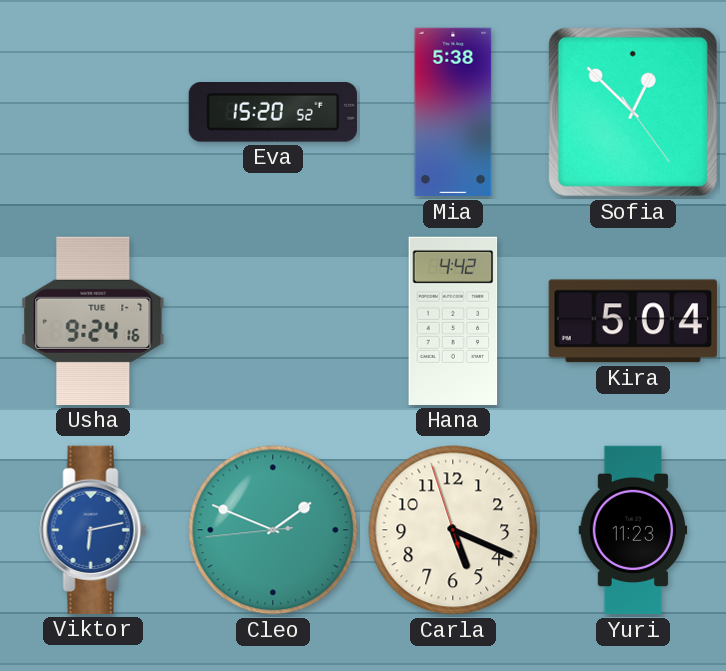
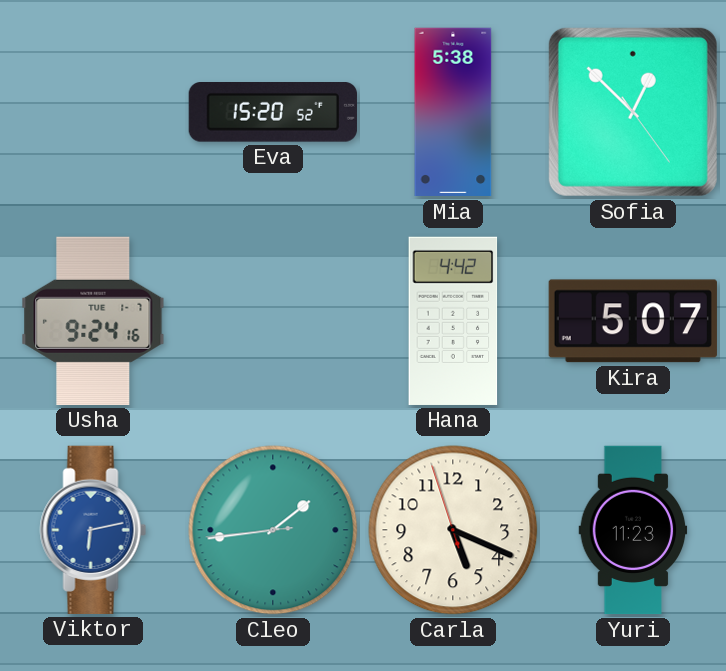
Kira: 5:04 -> 5:07
Cleo: 1:48 -> 1:43
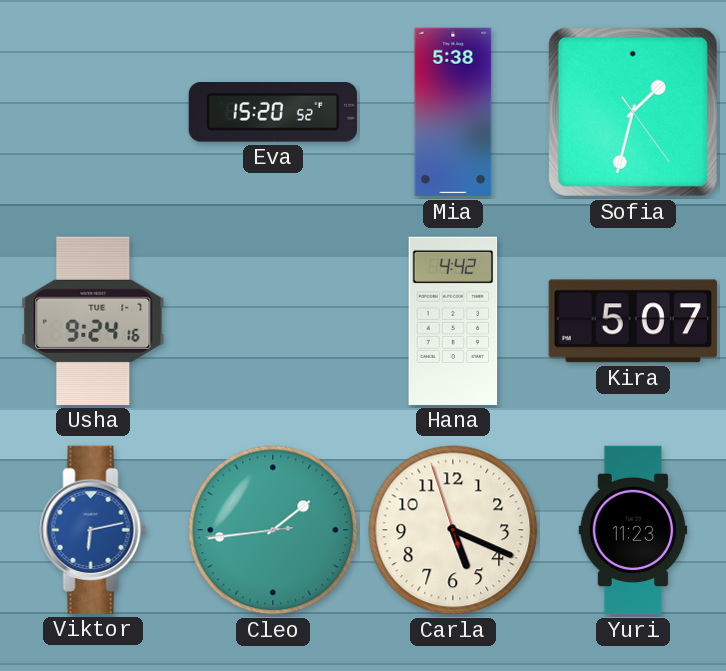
Sofia: 12:52 -> 1:32
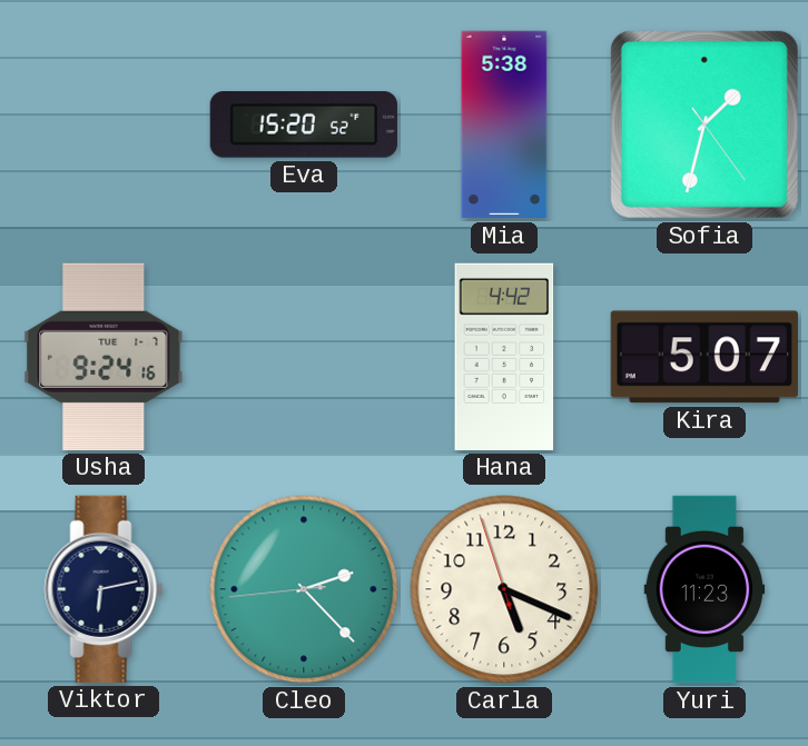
Viktor dial: blue -> navy
Cleo: 1:43 -> 2:22
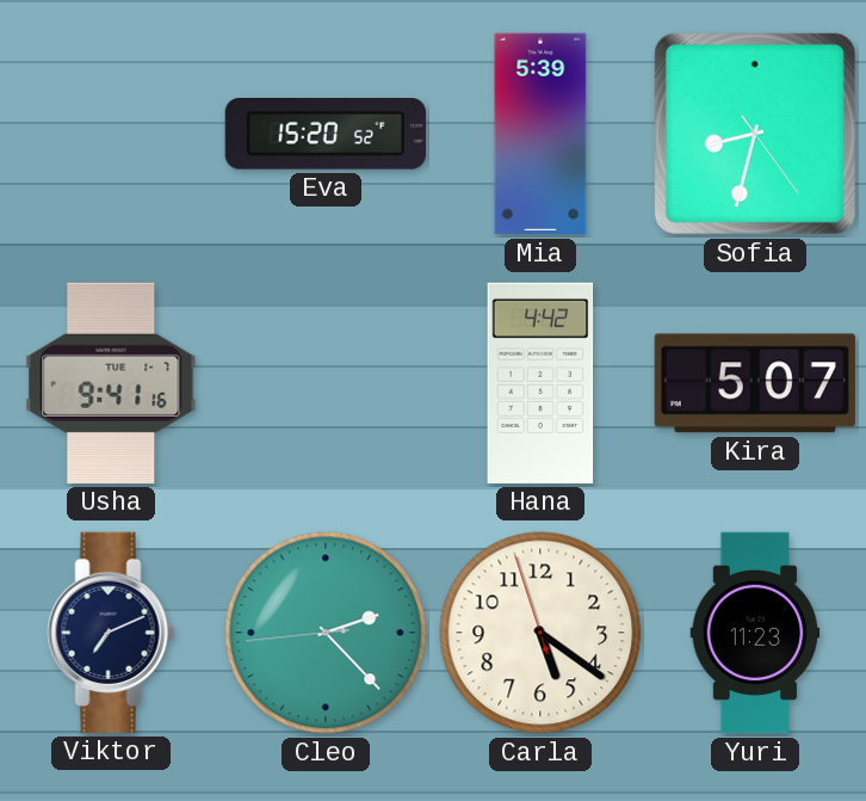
Mia: 5:38 -> 5:39
Sofia: 1:32 -> 8:32
Usha: 9:24 -> 9:41
Viktor: 6:13 -> 7:11
Carla: 5:18 -> 5:20
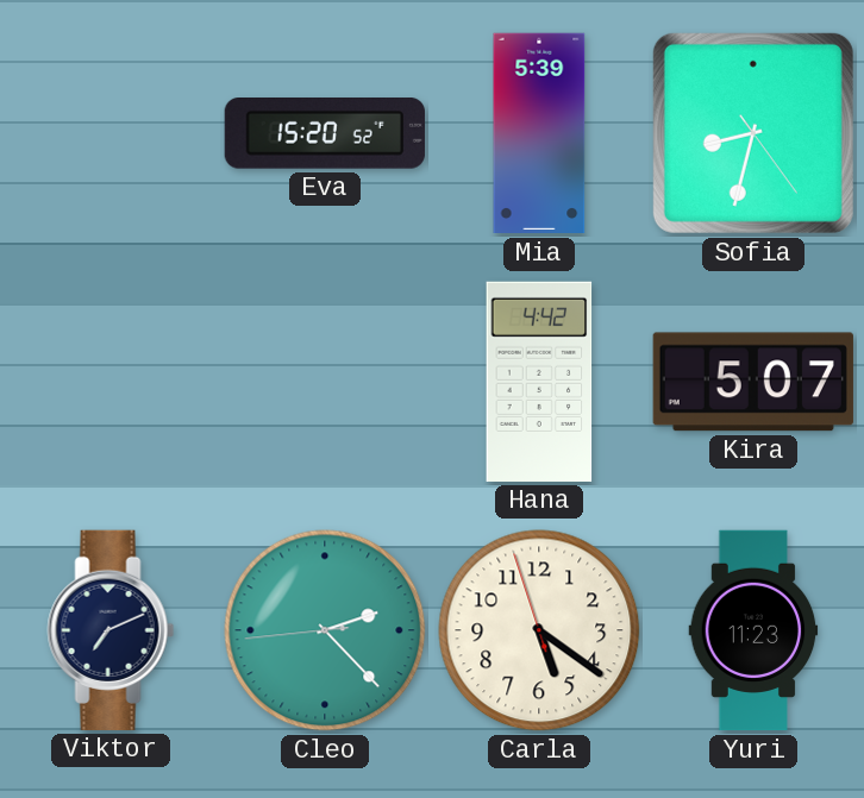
Usha: 9:41 -> none
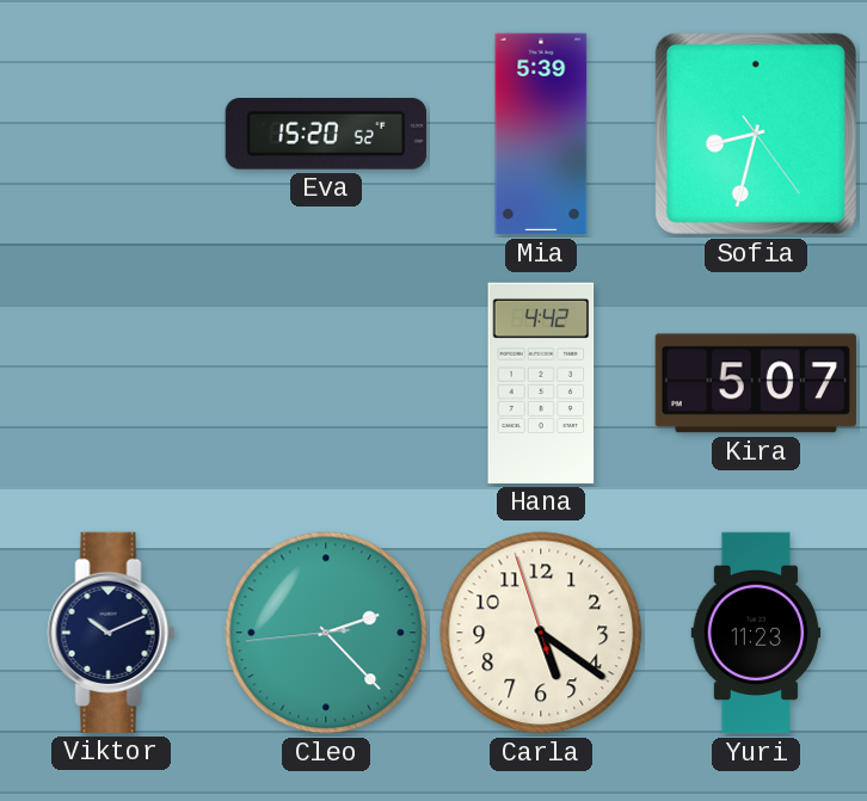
Viktor: 7:11 -> 10:11
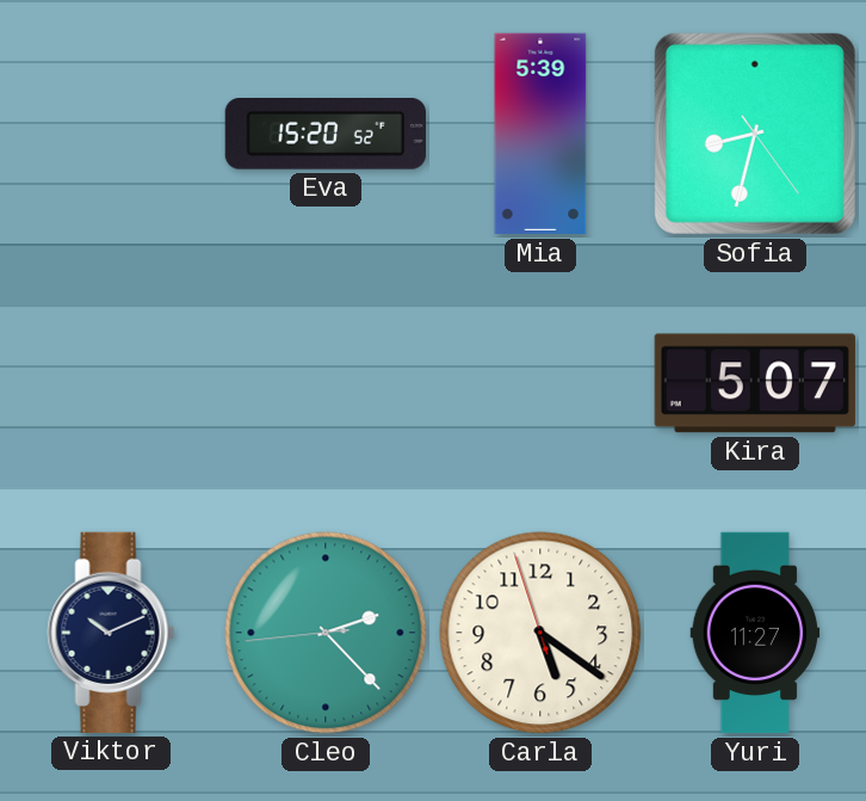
Hana: 4:42 -> none
Yuri: 11:23 -> 11:27
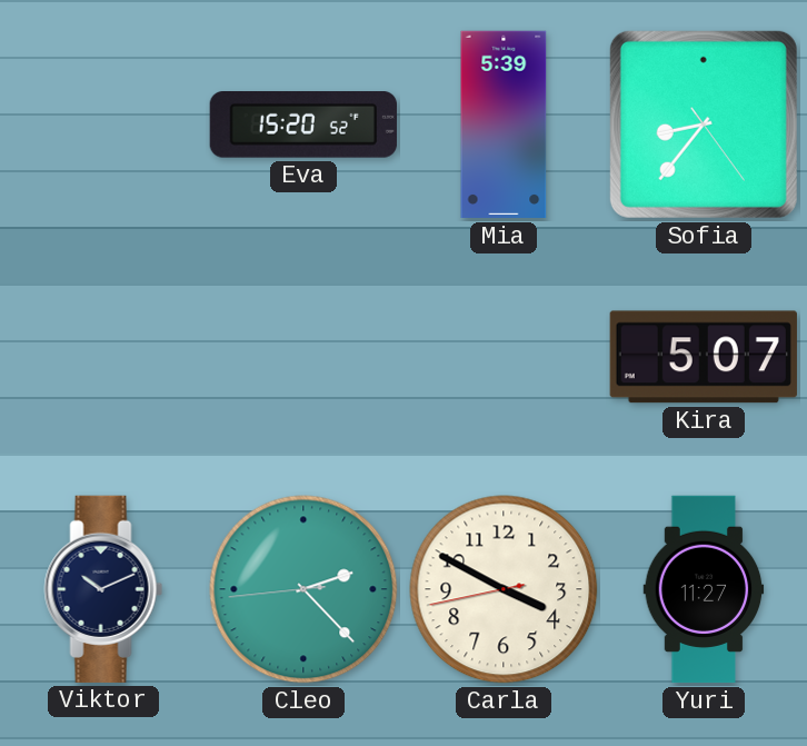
Sofia: 8:32 -> 8:36
Carla: 5:20 -> 3:49
